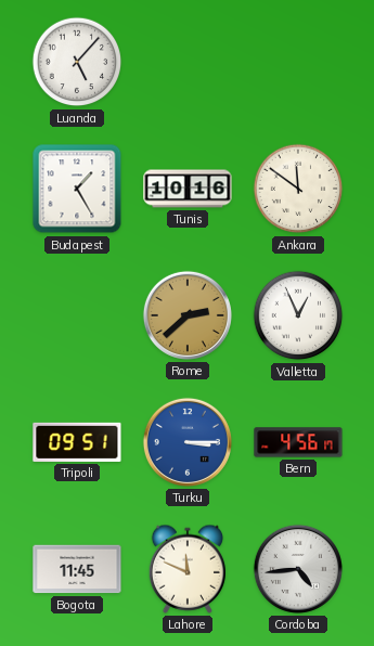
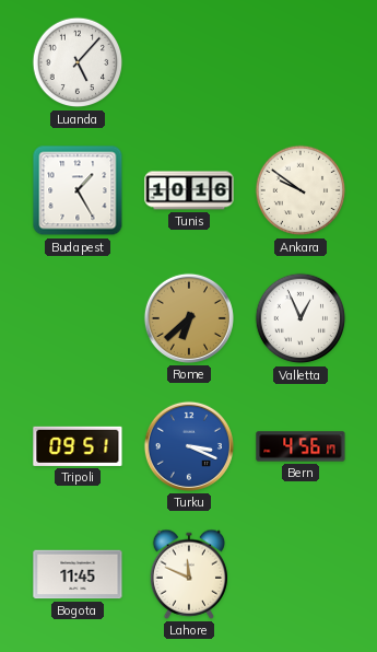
Ankara: 11:51 -> 9:51
Rome: 2:38 -> 6:38
Turku: 3:15 -> 3:19
Cordoba: 4:44 -> none
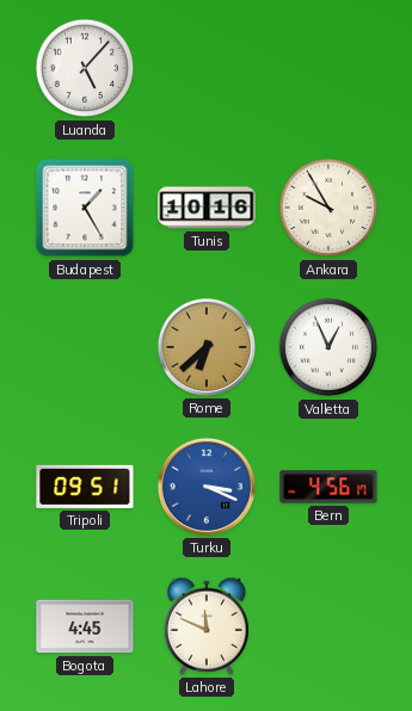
Ankara: 9:51 -> 9:55
Bogota: 11:45 -> 4:45
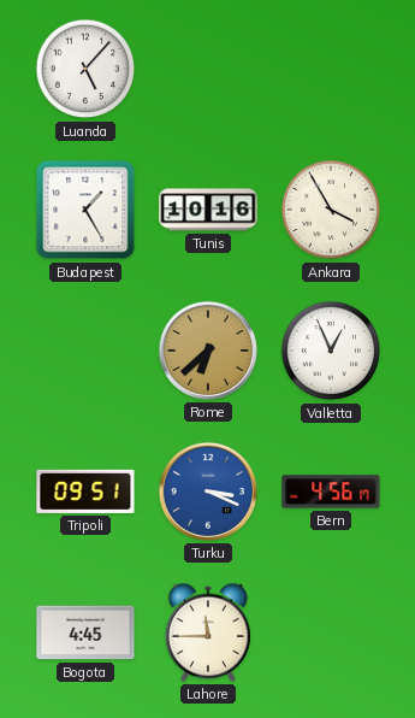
Ankara: 9:55 -> 3:55
Lahore: 11:49 -> 11:45
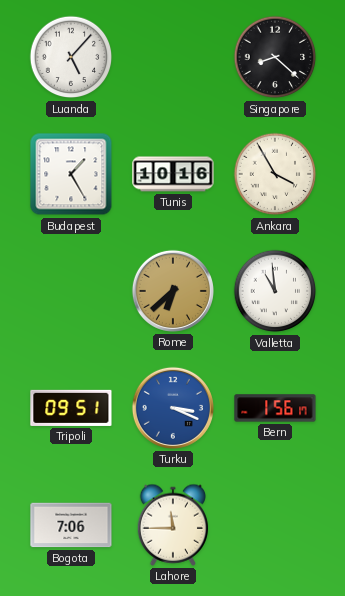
Singapore: none -> 8:22
Valletta: 12:56 -> 10:59
Bern: 4:56 -> 1:56
Bogota: 4:45 -> 7:06
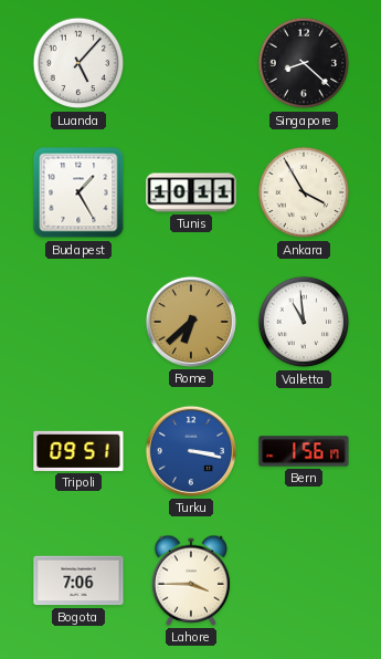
Tunis: 10:16 -> 10:11
Turku: 3:19 -> 3:17
Lahore: 11:45 -> 3:45
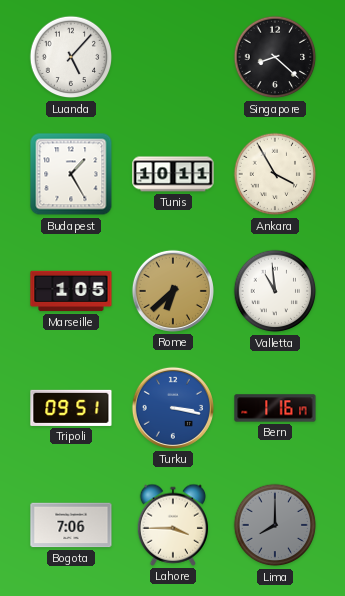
Marseille: none -> 1:05
Bern: 1:56 -> 1:16
Lima: none -> 8:00
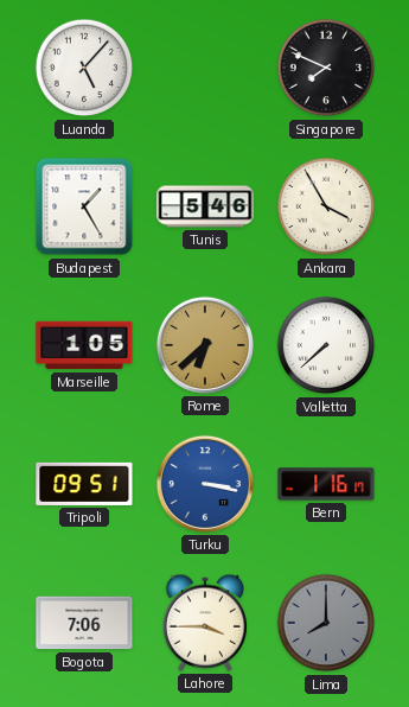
Singapore: 8:22 -> 7:49
Tunis: 10:11 -> 5:46
Valletta: 10:59 -> 7:38
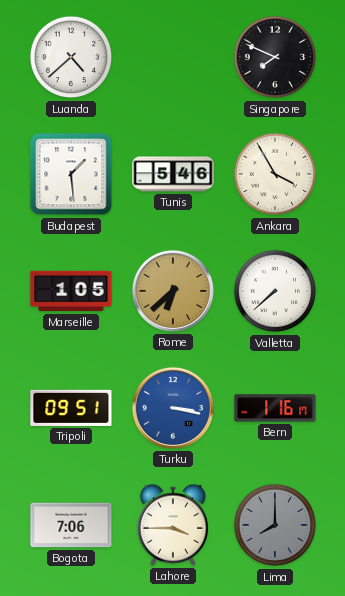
Luanda: 5:07 -> 4:38
Budapest: 1:25 -> 1:29
